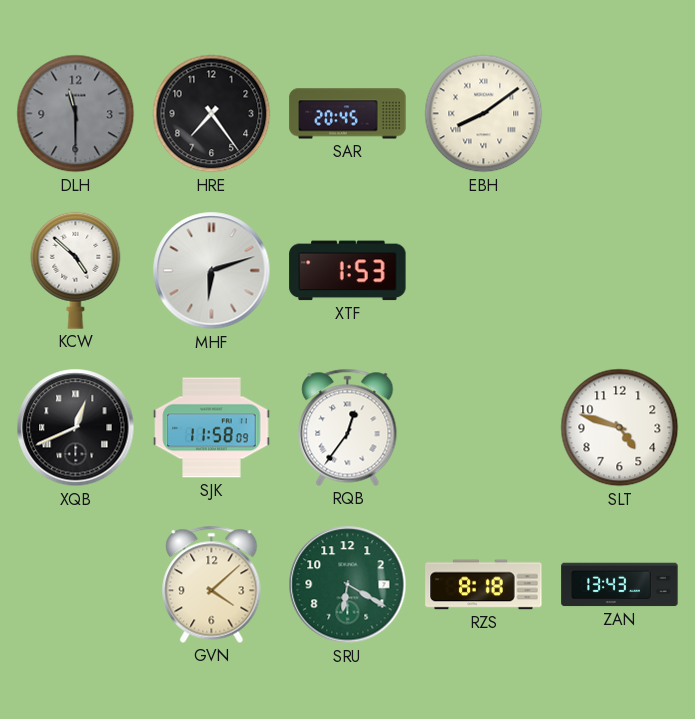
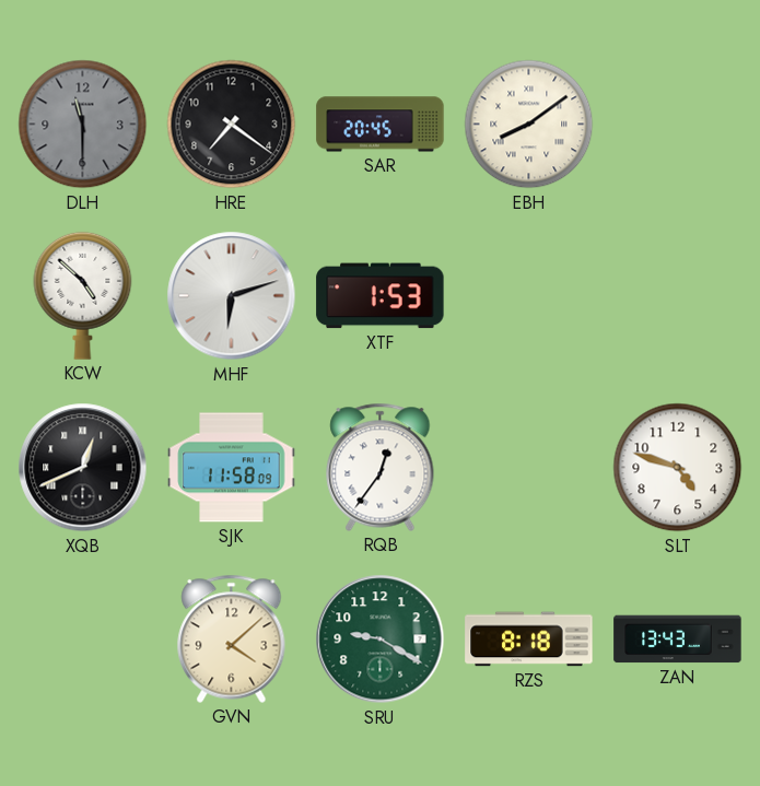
HRE: 7:24 -> 7:21
SRU: 6:20 -> 9:20
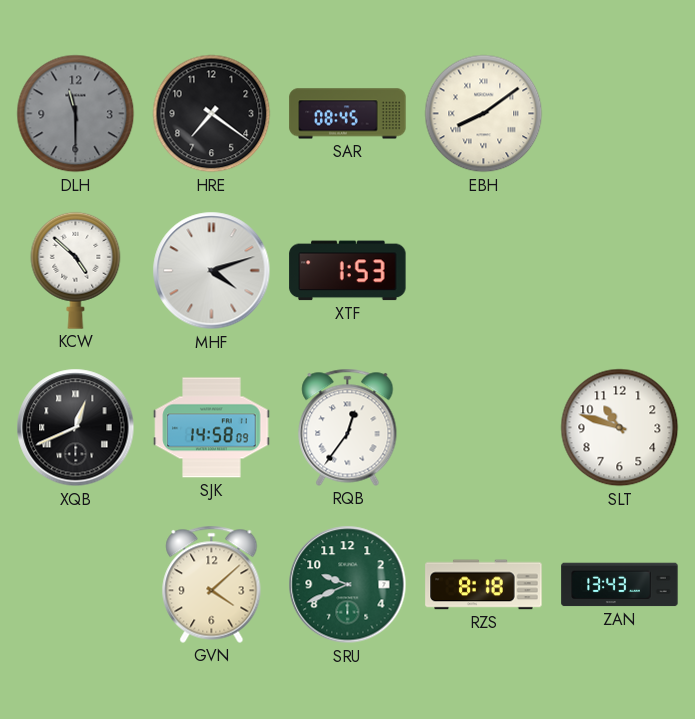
SAR: 20:45 -> 08:45
MHF: 6:12 -> 4:12
SJK: 11:58 -> 14:58
SLT: 4:48 -> 10:48
SRU: 9:20 -> 9:41
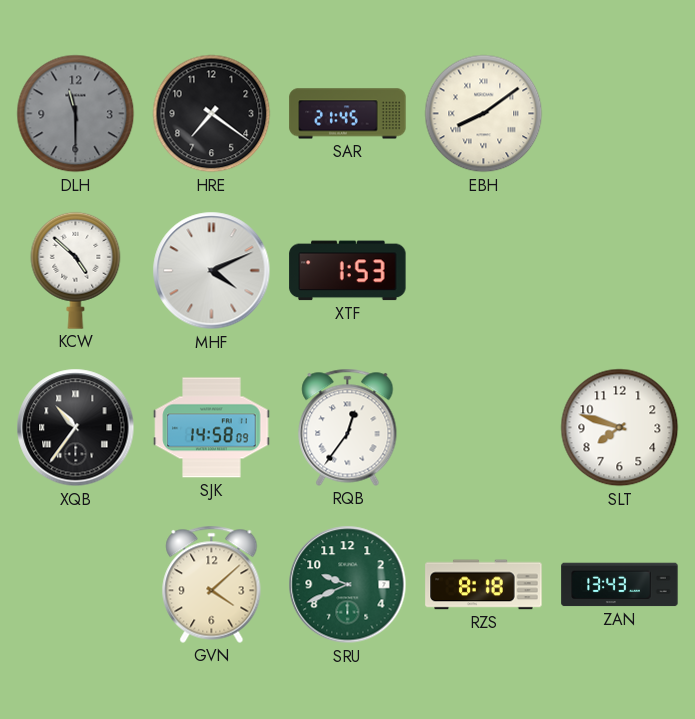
SAR: 08:45 -> 21:45
MHF: 4:12 -> 4:11
XQB: 12:41 -> 10:36
SLT: 10:48 -> 7:48
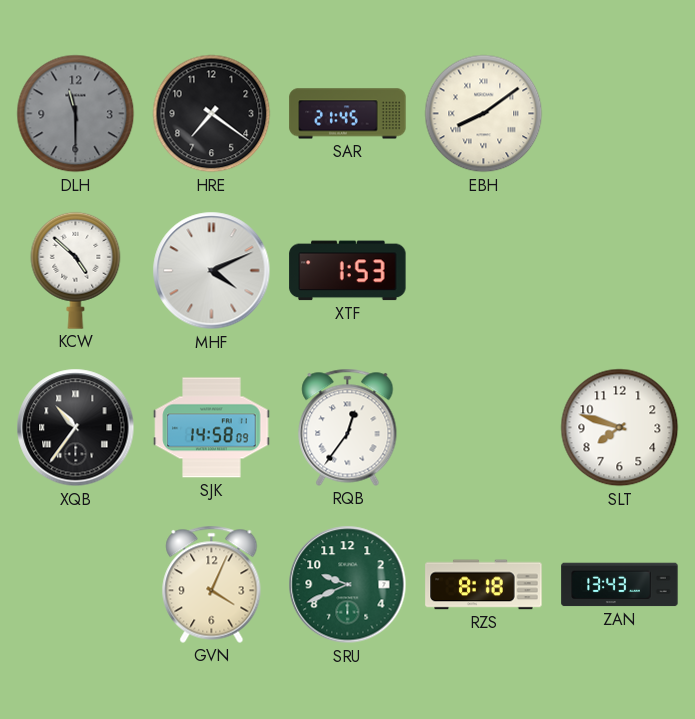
GVN: 4:08 -> 4:04
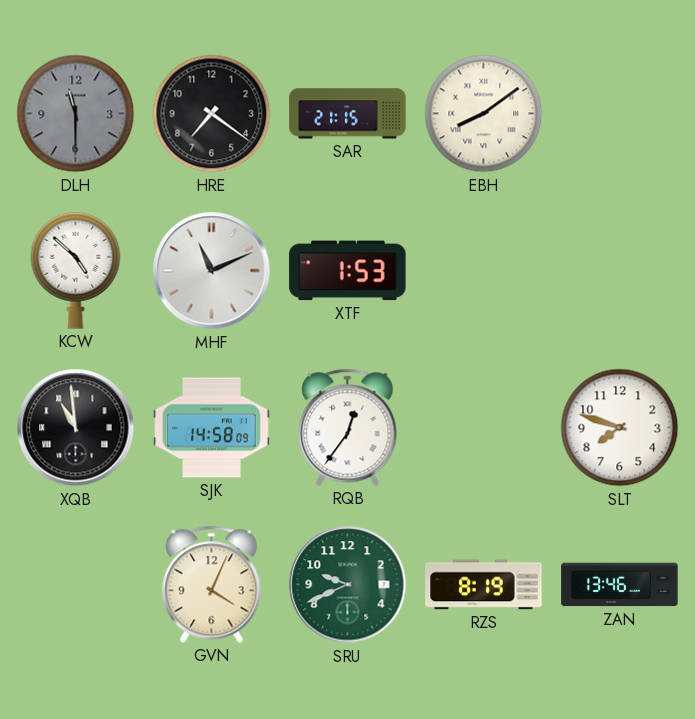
SAR: 21:45 -> 21:15
MHF: 4:11 -> 11:11
XQB: 10:36 -> 10:59
RZS: 8:18 -> 8:19
ZAN: 13:43 -> 13:46
